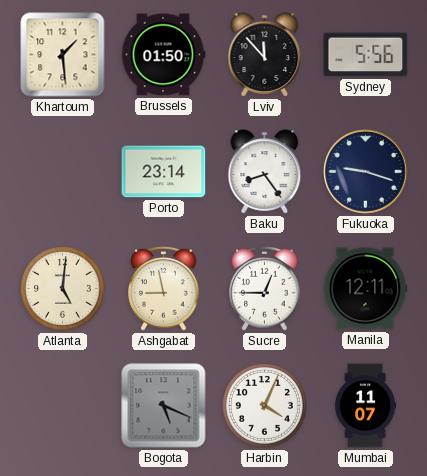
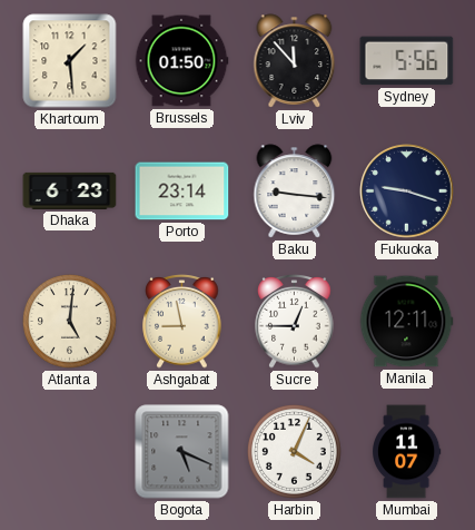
Dhaka: none -> 6:23
Baku: 8:24 -> 9:16
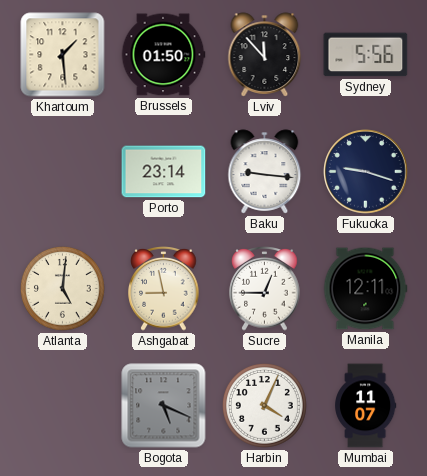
Dhaka: 6:23 -> none
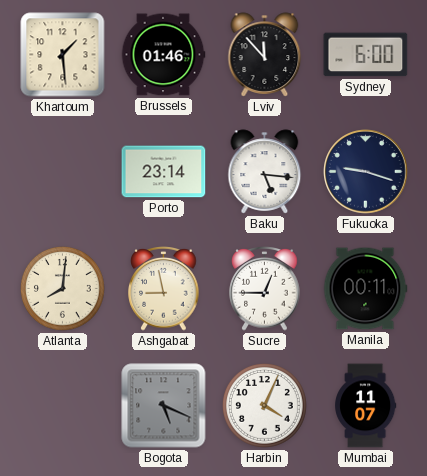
Brussels: 01:50 -> 01:46
Sydney: 5:56 -> 6:00
Baku: 9:16 -> 5:16
Atlanta: 5:01 -> 8:01
Manila: 12:11 -> 00:11
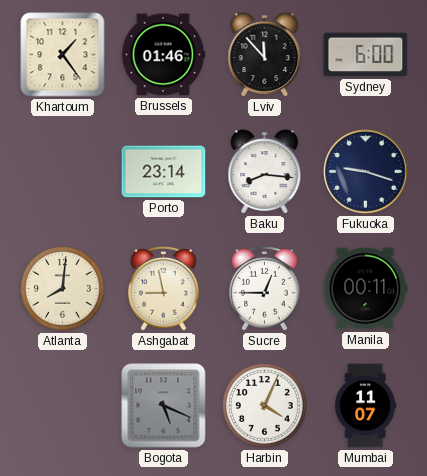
Khartoum: 1:29 -> 1:24
Baku: 5:16 -> 8:16
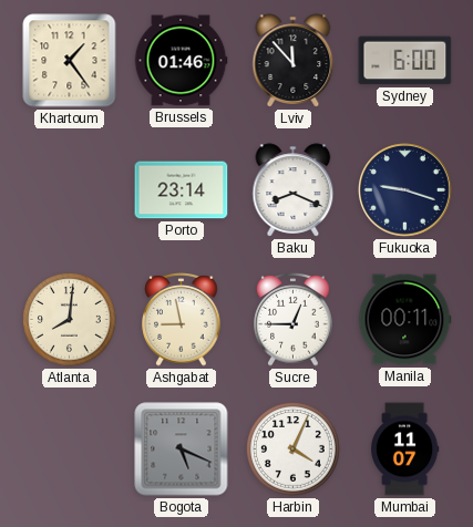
Baku: 8:16 -> 8:19
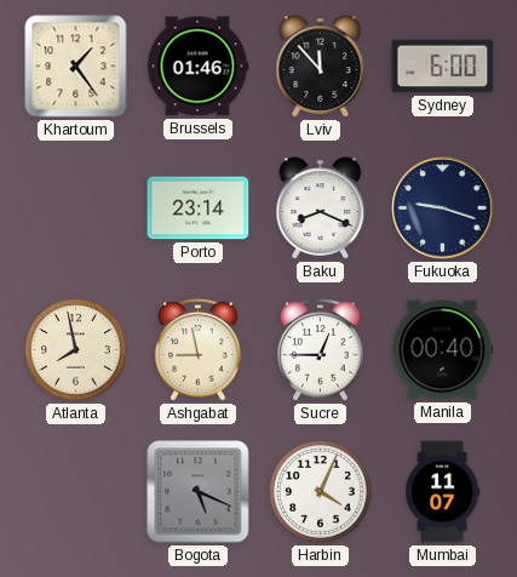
Atlanta: 8:01 -> 7:58
Manila: 00:11 -> 00:40
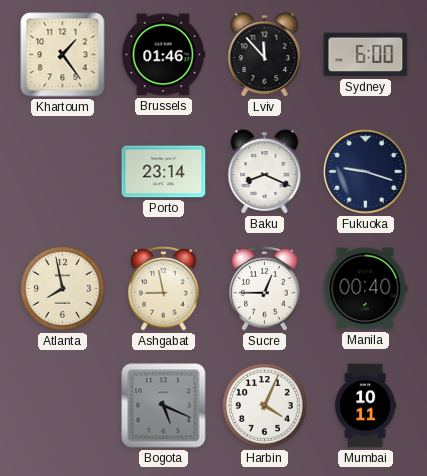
Mumbai: 11:07 -> 10:11
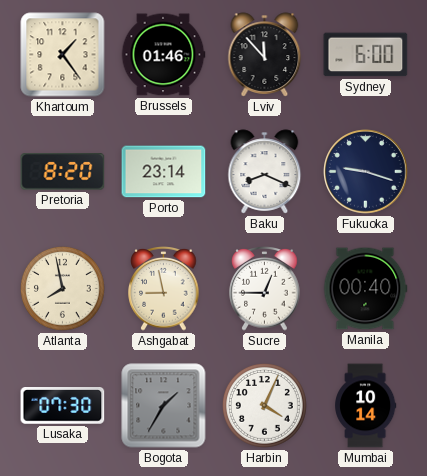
Pretoria: none -> 8:20
Lusaka: none -> 07:30
Bogota: 5:19 -> 1:35
Mumbai: 10:11 -> 10:14
